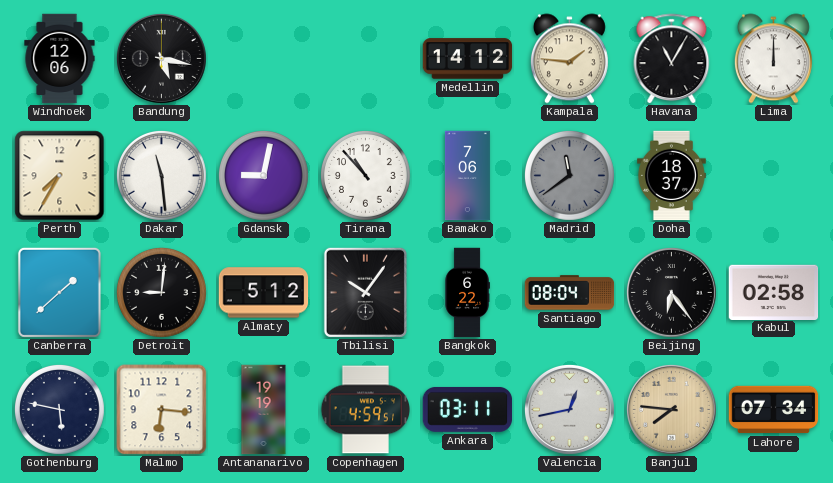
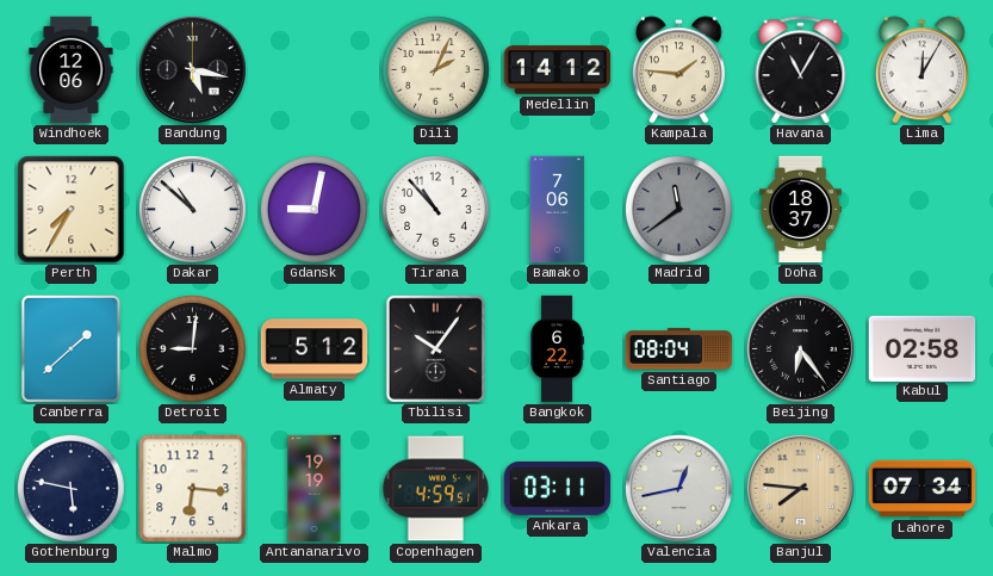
Dili: none -> 2:04
Lima: 12:00 -> 12:05
Dakar: 11:29 -> 10:52
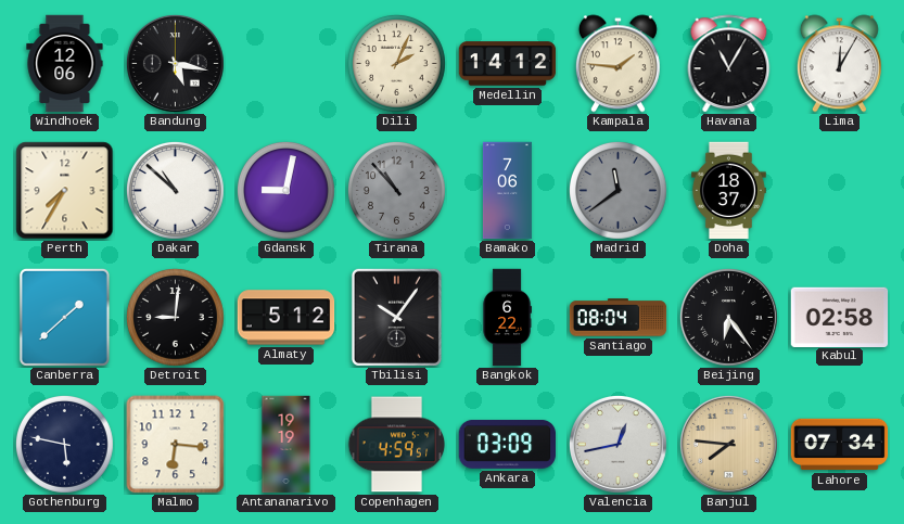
Tirana dial: white -> grey
Ankara: 03:11 -> 03:09
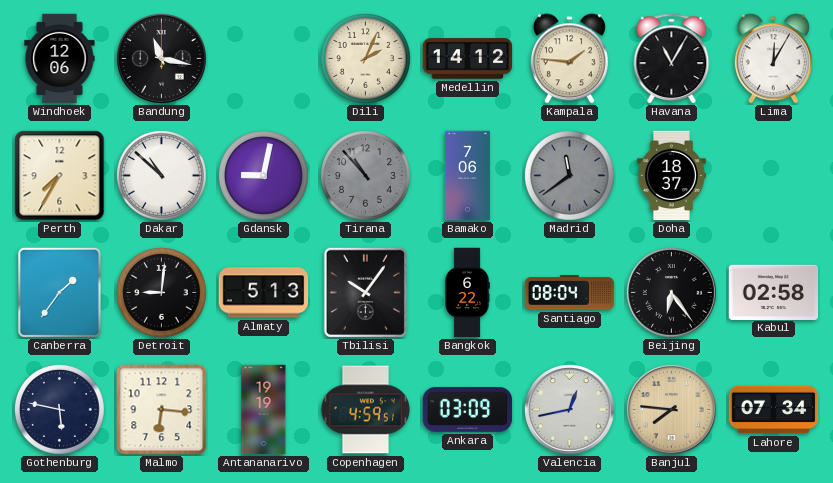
Bandung: 5:17 -> 11:17
Canberra: 1:38 -> 1:36
Almaty: 5:12 -> 5:13
